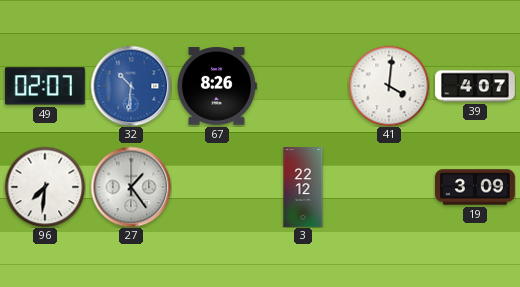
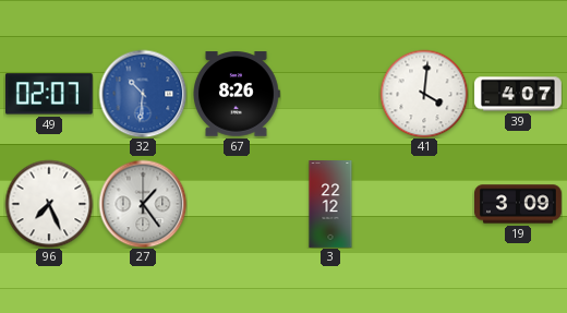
96: 7:31 -> 7:26
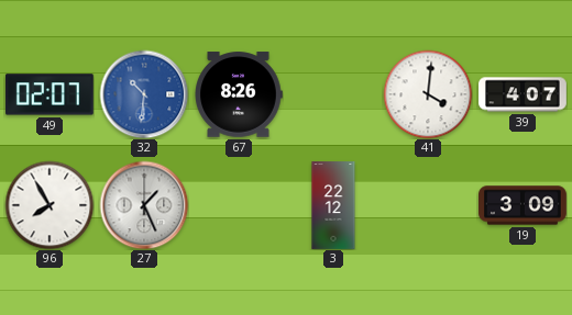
96: 7:26 -> 7:55
27: 1:24 -> 1:26
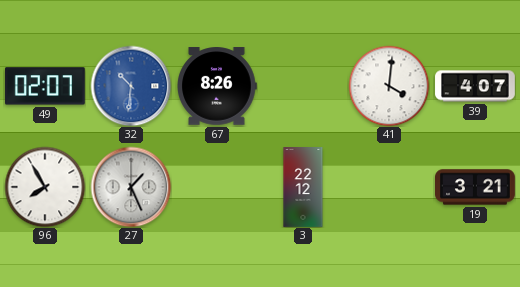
19: 3:09 -> 3:21
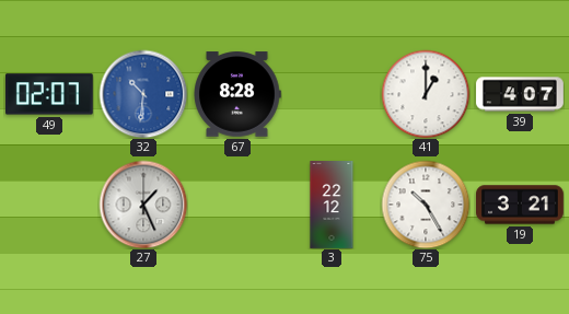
67: 8:26 -> 8:28
41: 4:01 -> 1:00
96: 7:55 -> none
75: none -> 10:25
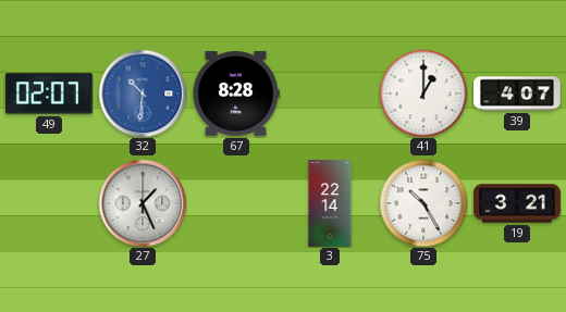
3: 22:12 -> 22:14
